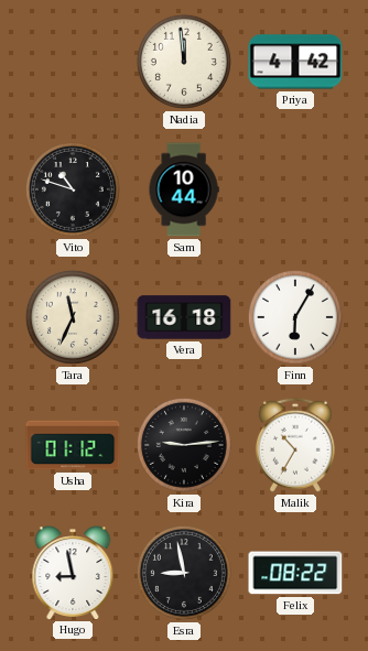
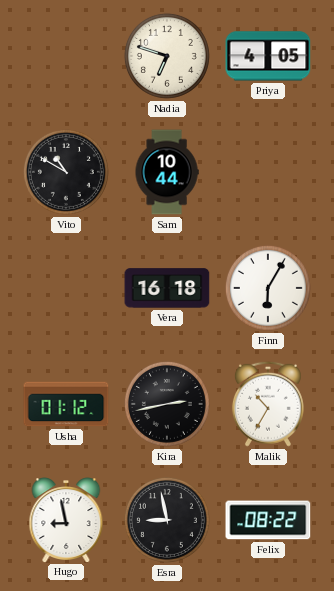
Nadia: 11:59 -> 6:48
Priya: 4:42 -> 4:05
Vito: 10:48 -> 10:50
Tara: 11:34 -> none
Kira: 9:14 -> 2:43
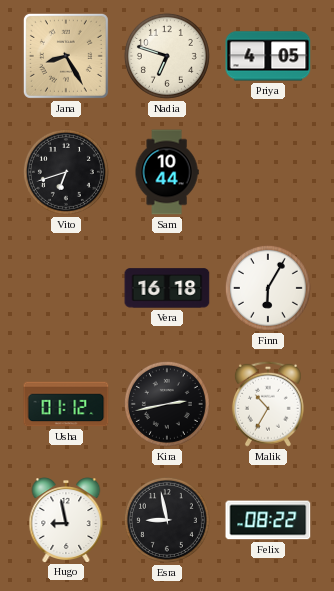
Jana: none -> 8:25
Vito: 10:50 -> 6:42
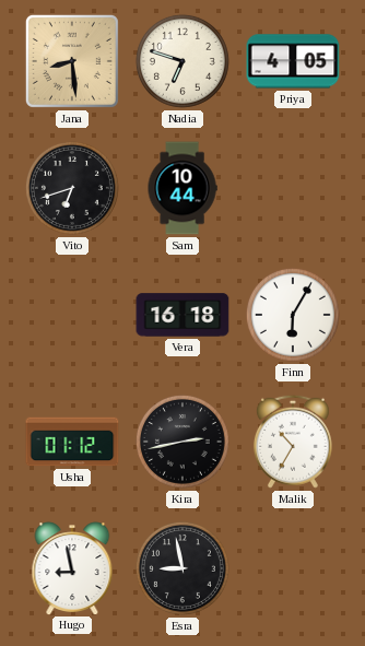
Jana: 8:25 -> 8:29
Felix: 08:22 -> none
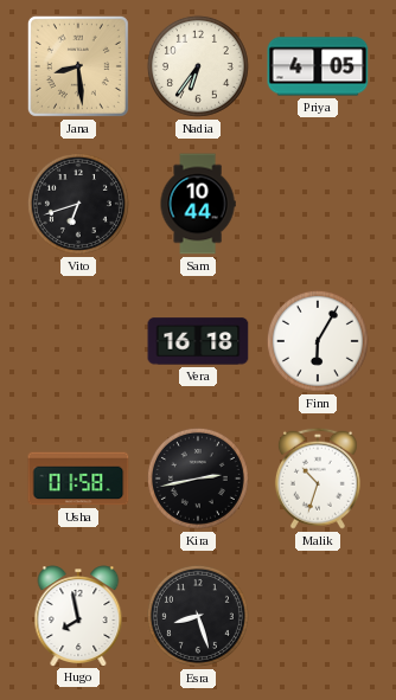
Nadia: 6:48 -> 6:36
Usha: 01:12 -> 01:58
Malik: 10:35 -> 10:33
Hugo: 8:58 -> 7:58
Esra: 8:58 -> 8:27
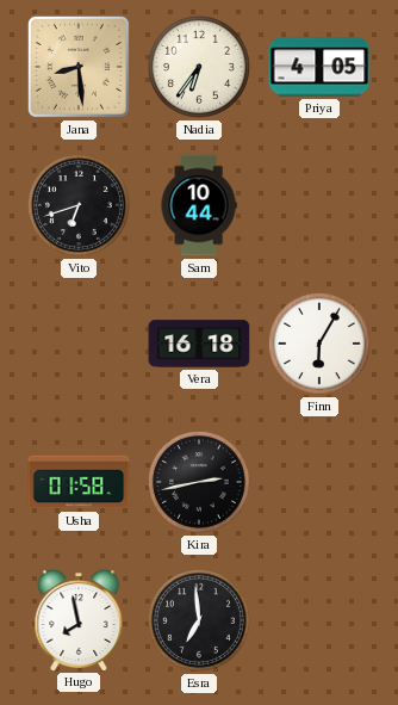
Malik: 10:33 -> none
Esra: 8:27 -> 6:59
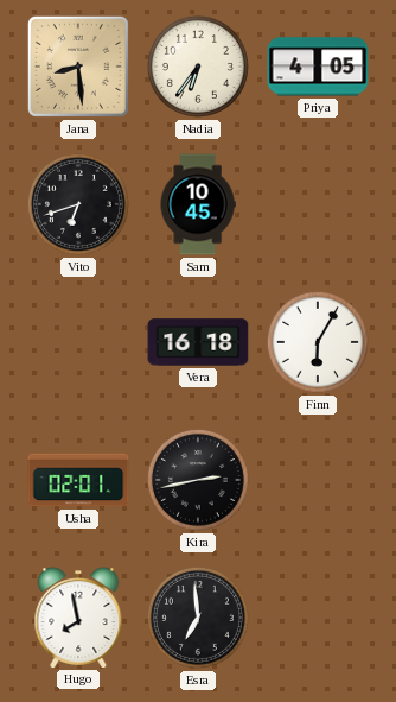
Sam: 10:44 -> 10:45
Usha: 01:58 -> 02:01
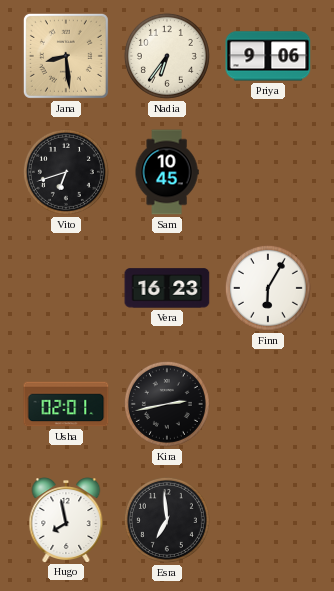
Priya: 4:05 -> 9:06
Vera: 16:18 -> 16:23
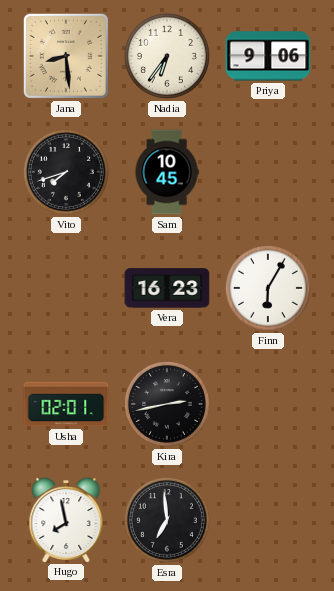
Vito: 6:42 -> 7:42
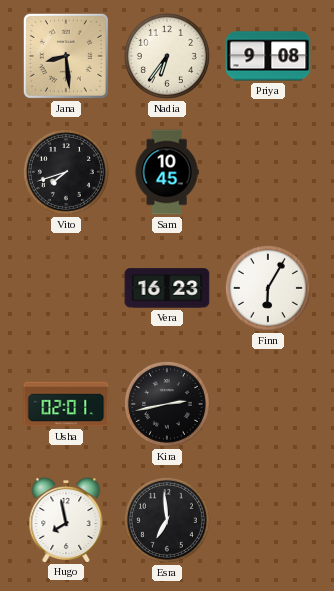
Priya: 9:06 -> 9:08
